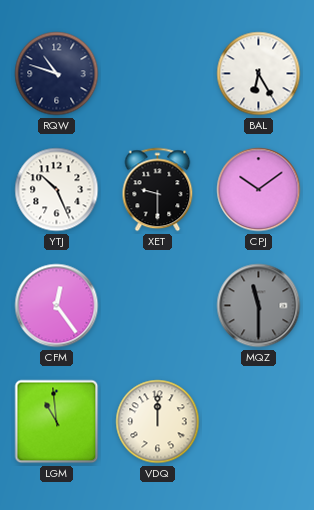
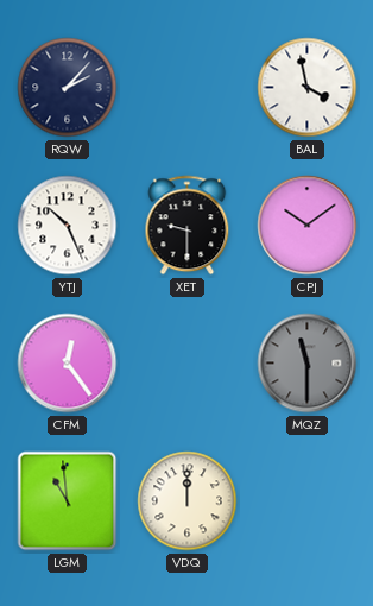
RQW: 10:48 -> 2:07
BAL: 6:25 -> 3:58
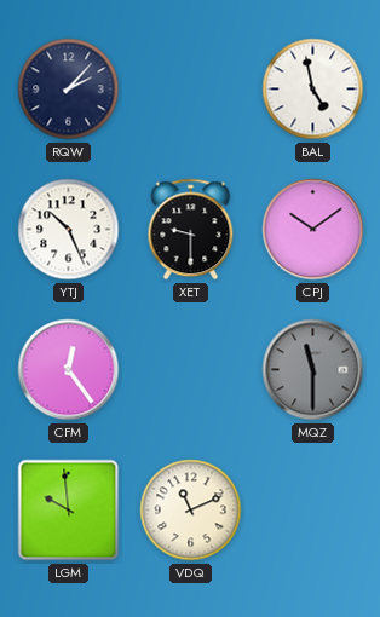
BAL: 3:58 -> 4:58
LGM: 10:59 -> 9:59
VDQ: 12:00 -> 11:11
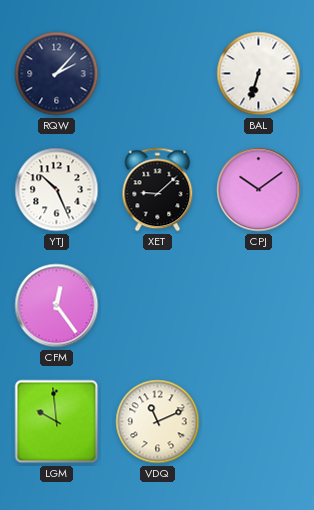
BAL: 4:58 -> 6:33
XET: 9:30 -> 9:08
MQZ: 11:30 -> none
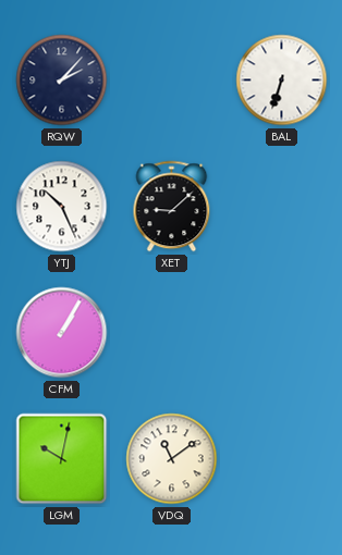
CPJ: 10:09 -> none
CFM: 12:24 -> 1:05
LGM: 9:59 -> 10:02
VDQ: 11:11 -> 11:09
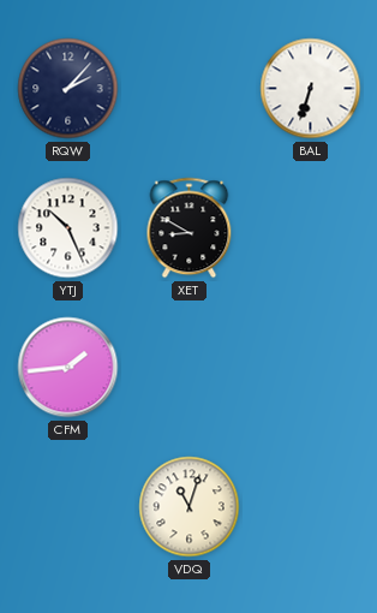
XET: 9:08 -> 8:50
CFM: 1:05 -> 1:44
LGM: 10:02 -> none
VDQ: 11:09 -> 11:03
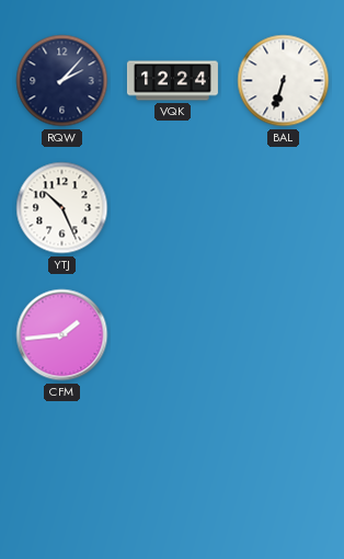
VQK: none -> 12:24
XET: 8:50 -> none
VDQ: 11:03 -> none
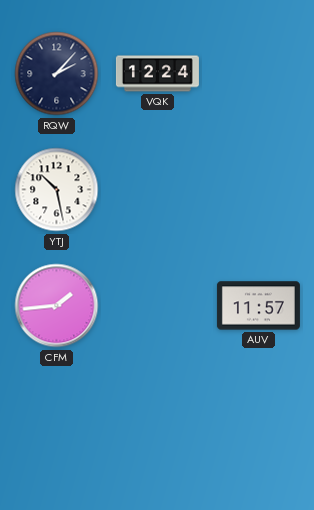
BAL: 6:33 -> none
YTJ: 10:26 -> 10:28
AUV: none -> 11:57
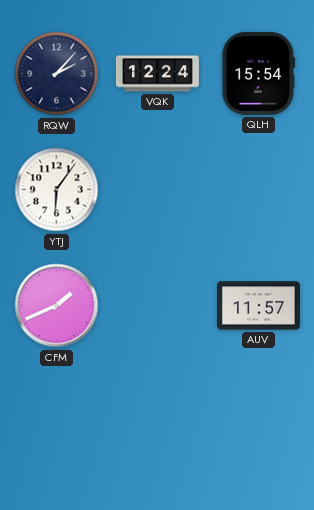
QLH: none -> 15:54
YTJ: 10:28 -> 6:06
CFM: 1:44 -> 1:41
